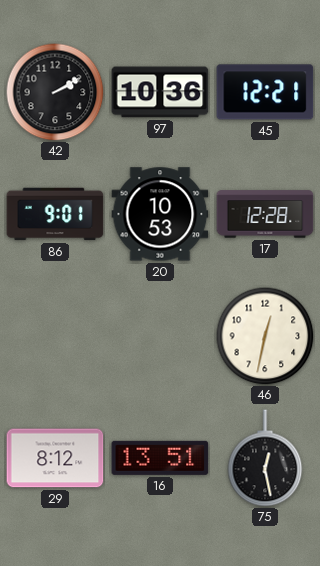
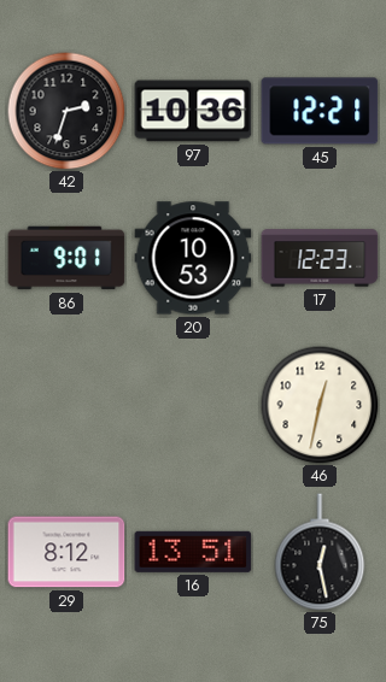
42: 2:10 -> 2:33
17: 12:28 -> 12:23
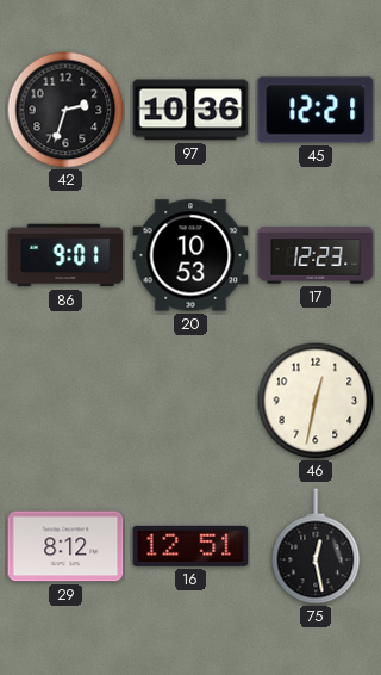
16: 13:51 -> 12:51
